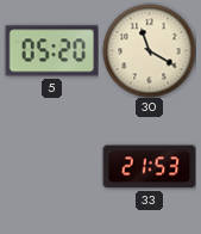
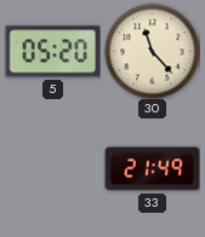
30: 11:20 -> 11:23
33: 21:53 -> 21:49
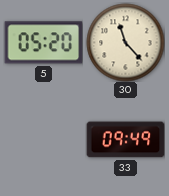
33: 21:49 -> 09:49
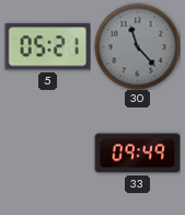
5: 05:20 -> 05:21
30 dial: cream -> grey
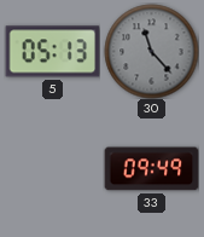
5: 05:21 -> 05:13
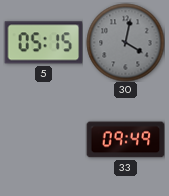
5: 05:13 -> 05:15
30: 11:23 -> 4:02
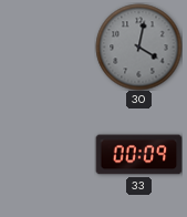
5: 05:15 -> none
33: 09:49 -> 00:09
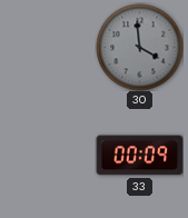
30: 4:02 -> 3:59
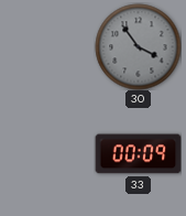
30: 3:59 -> 3:54
